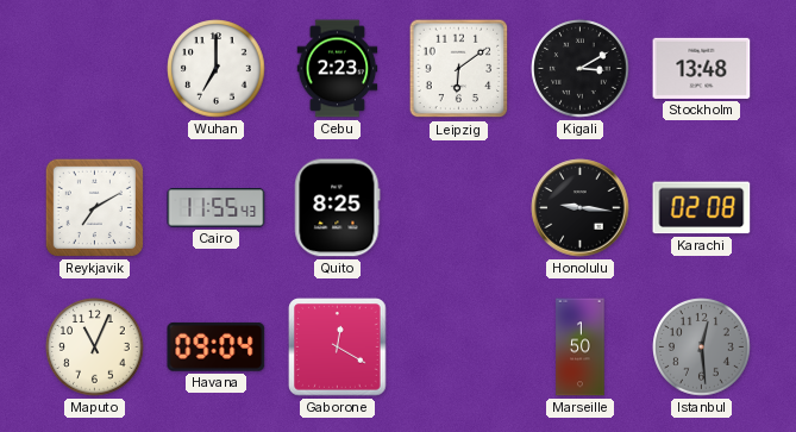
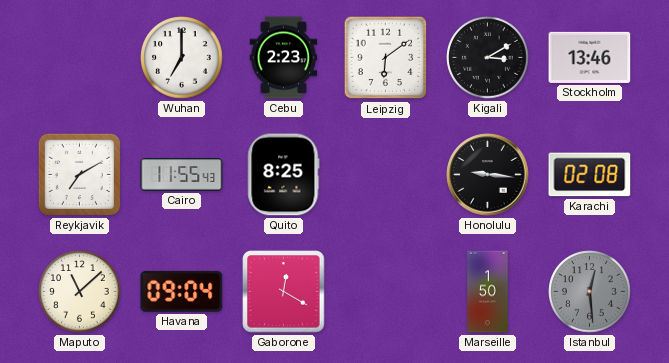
Stockholm: 13:48 -> 13:46
Maputo: 11:04 -> 11:08
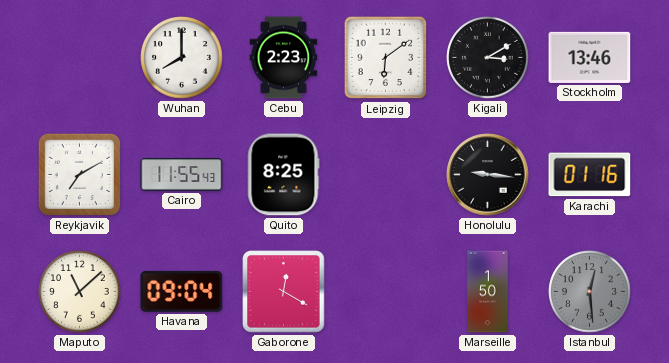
Wuhan: 7:00 -> 8:00
Karachi: 02:08 -> 01:16
